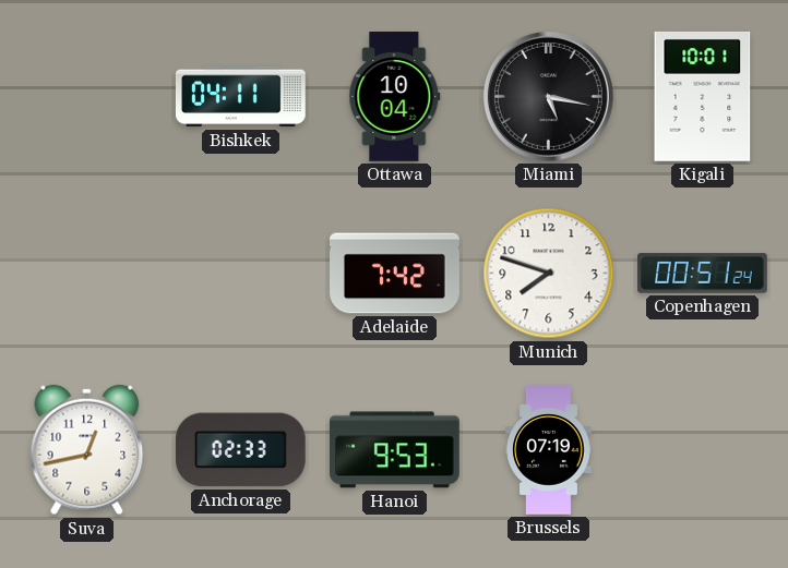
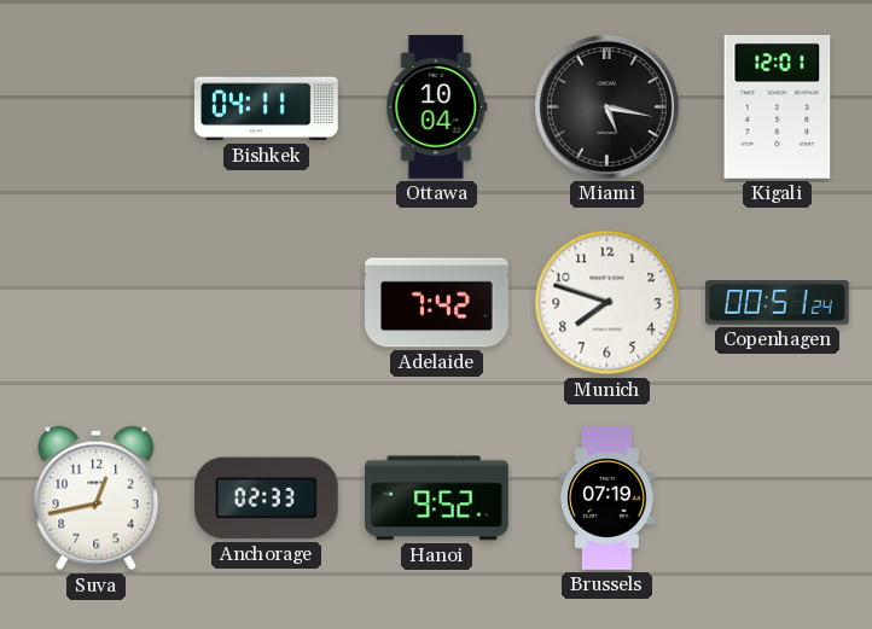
Kigali: 10:01 -> 12:01
Hanoi: 9:53 -> 9:52
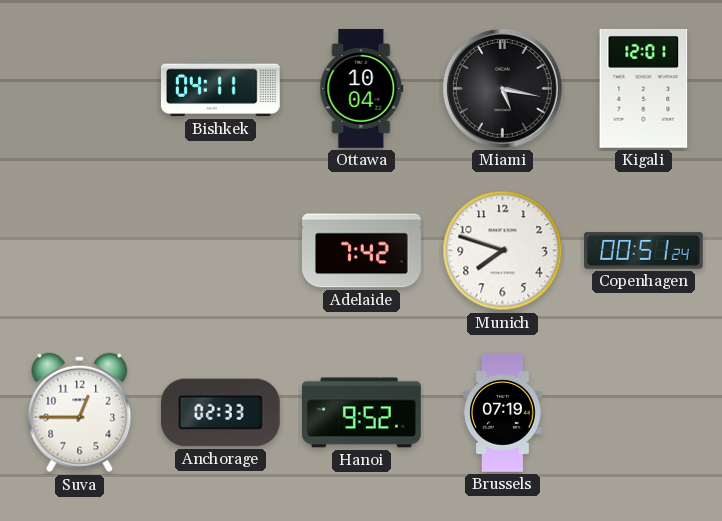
Suva: 12:43 -> 12:45
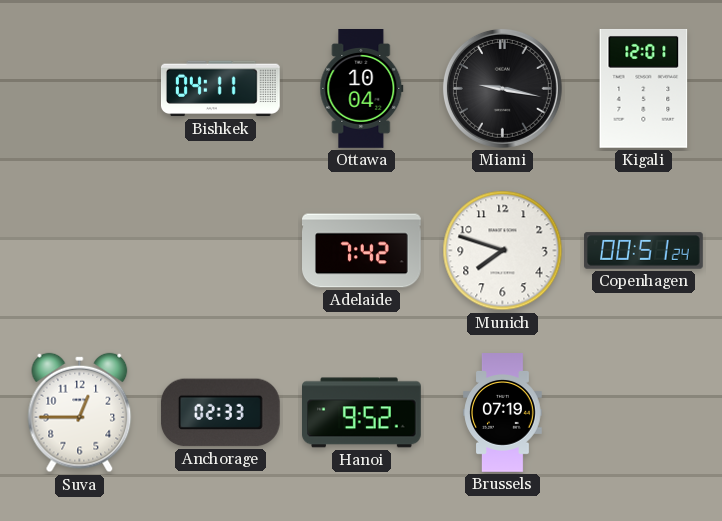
Miami: 5:17 -> 9:17
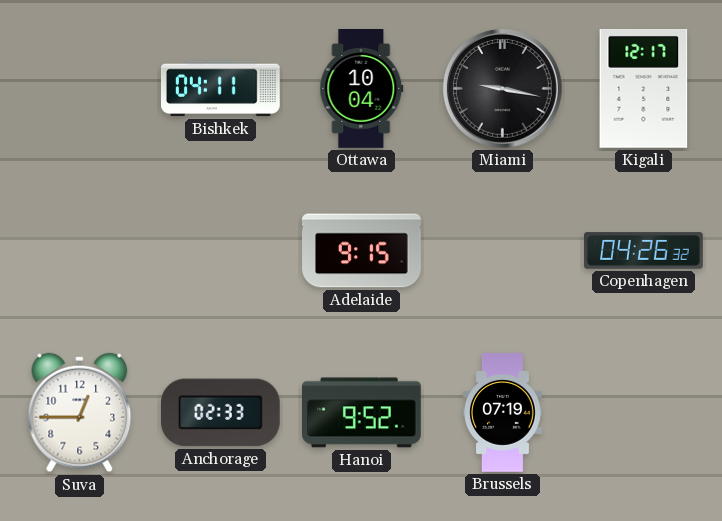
Kigali: 12:01 -> 12:17
Adelaide: 7:42 -> 9:15
Munich: 7:48 -> none
Copenhagen: 00:51 -> 04:26
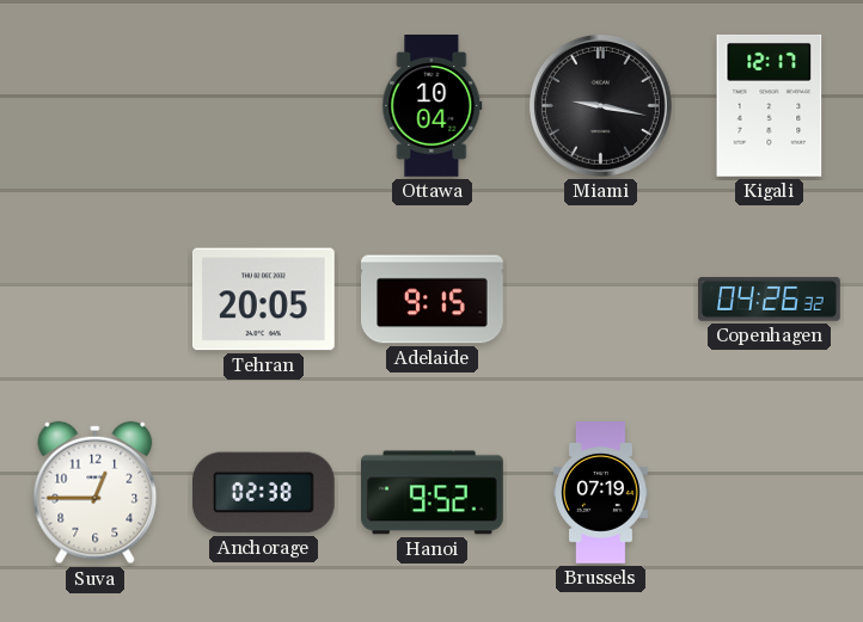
Bishkek: 04:11 -> none
Tehran: none -> 20:05
Anchorage: 02:33 -> 02:38
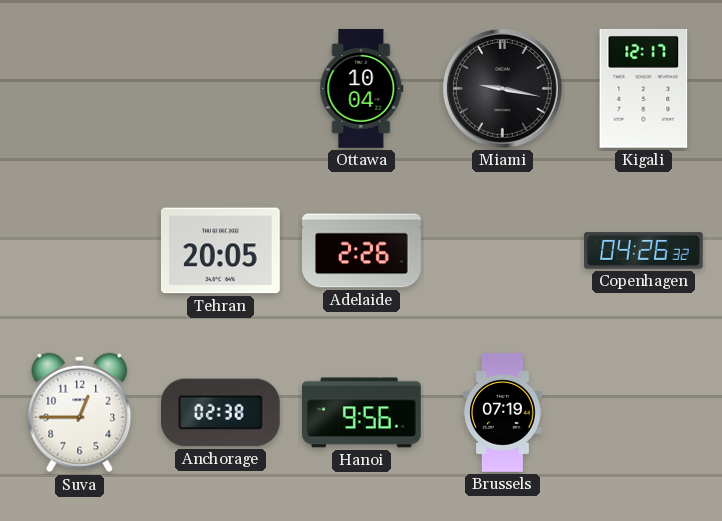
Adelaide: 9:15 -> 2:26
Hanoi: 9:52 -> 9:56
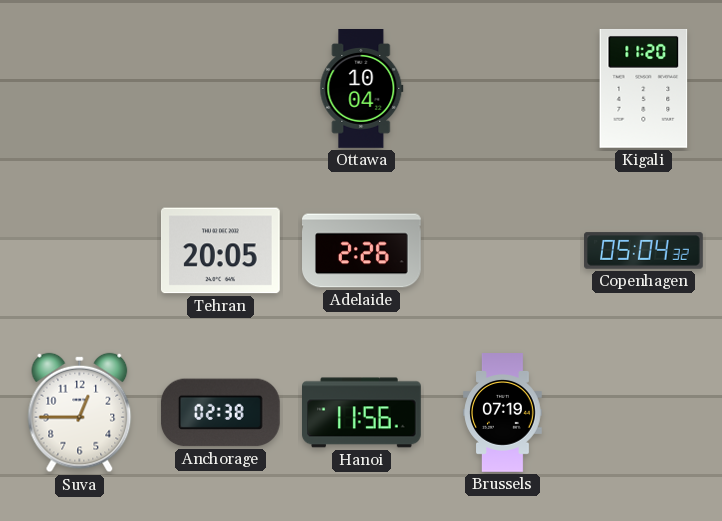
Miami: 9:17 -> none
Kigali: 12:17 -> 11:20
Copenhagen: 04:26 -> 05:04
Hanoi: 9:56 -> 11:56
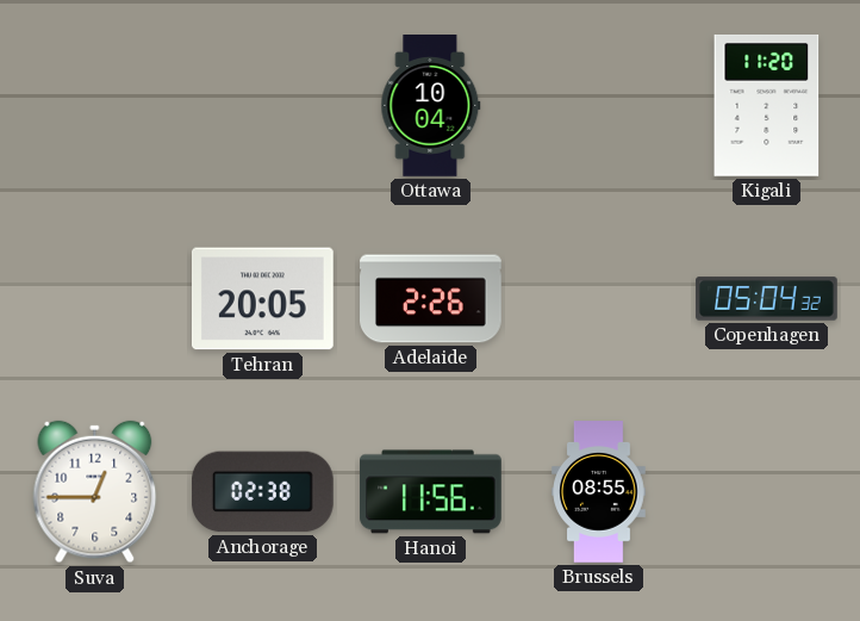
Brussels: 07:19 -> 08:55
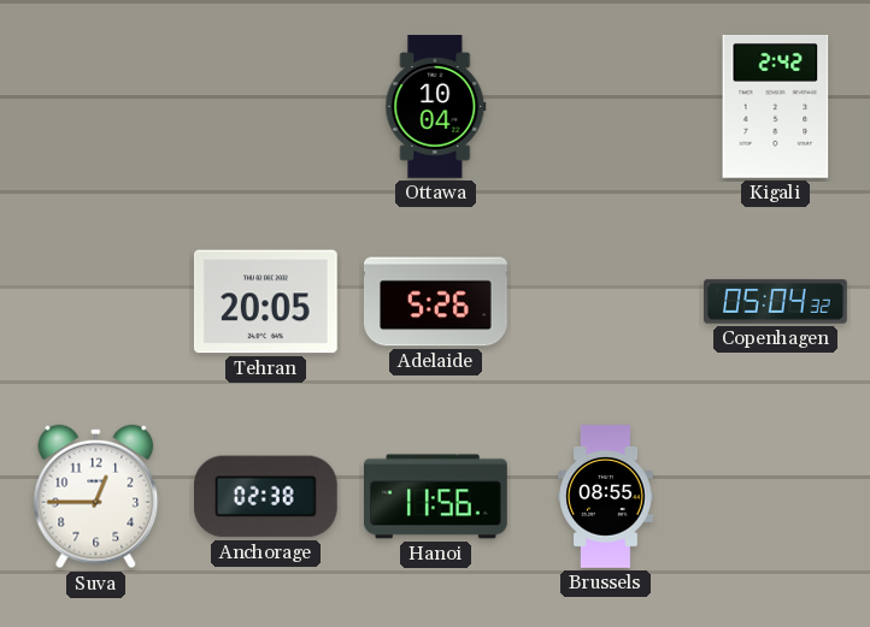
Kigali: 11:20 -> 2:42
Adelaide: 2:26 -> 5:26
